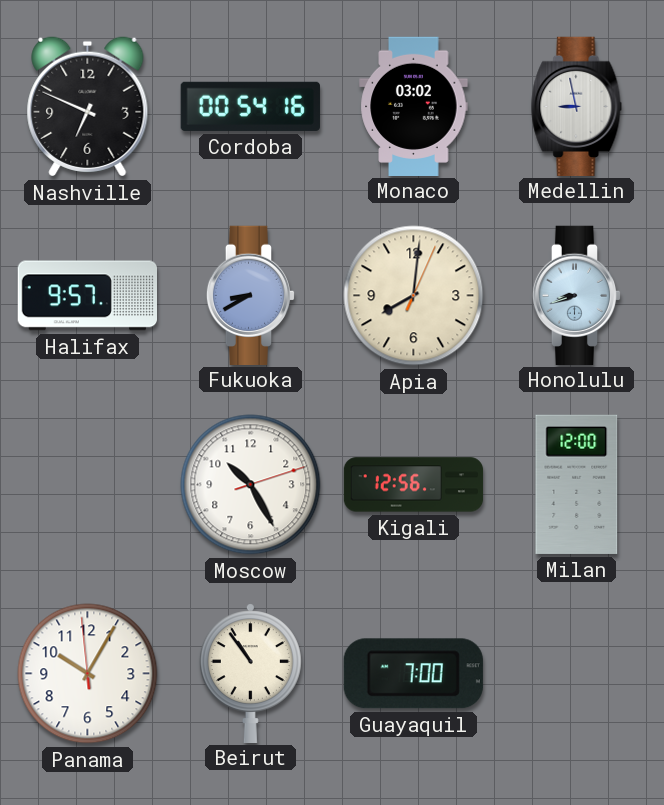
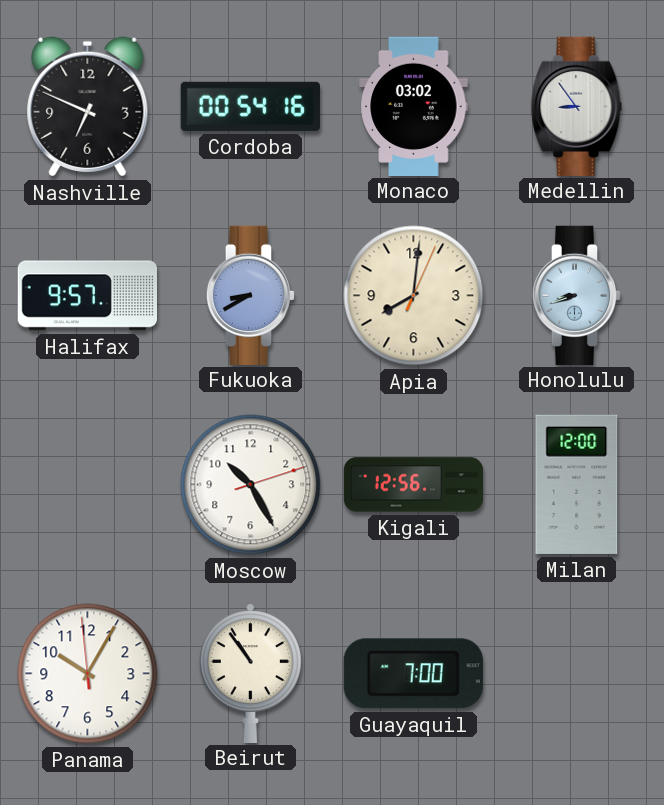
Medellin: 8:58 -> 8:54
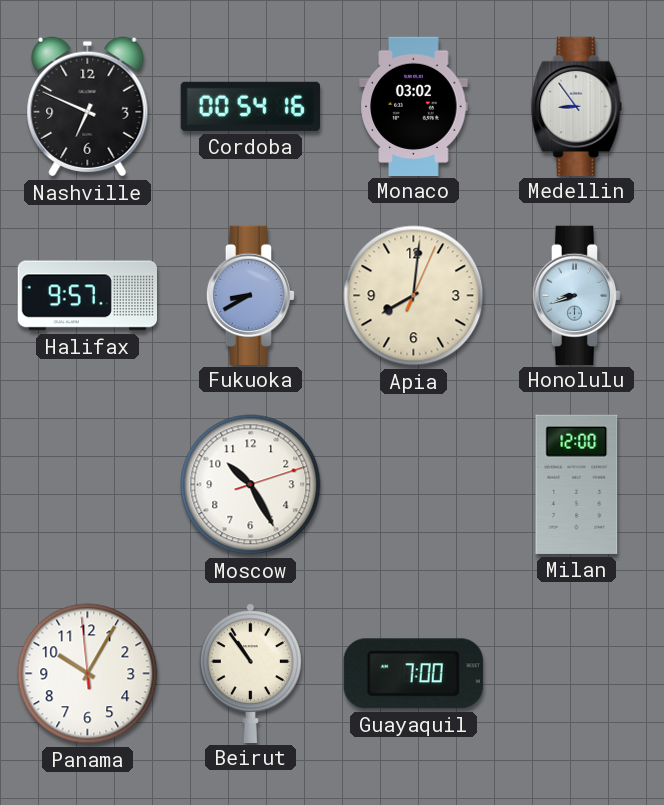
Kigali: 12:56 -> none
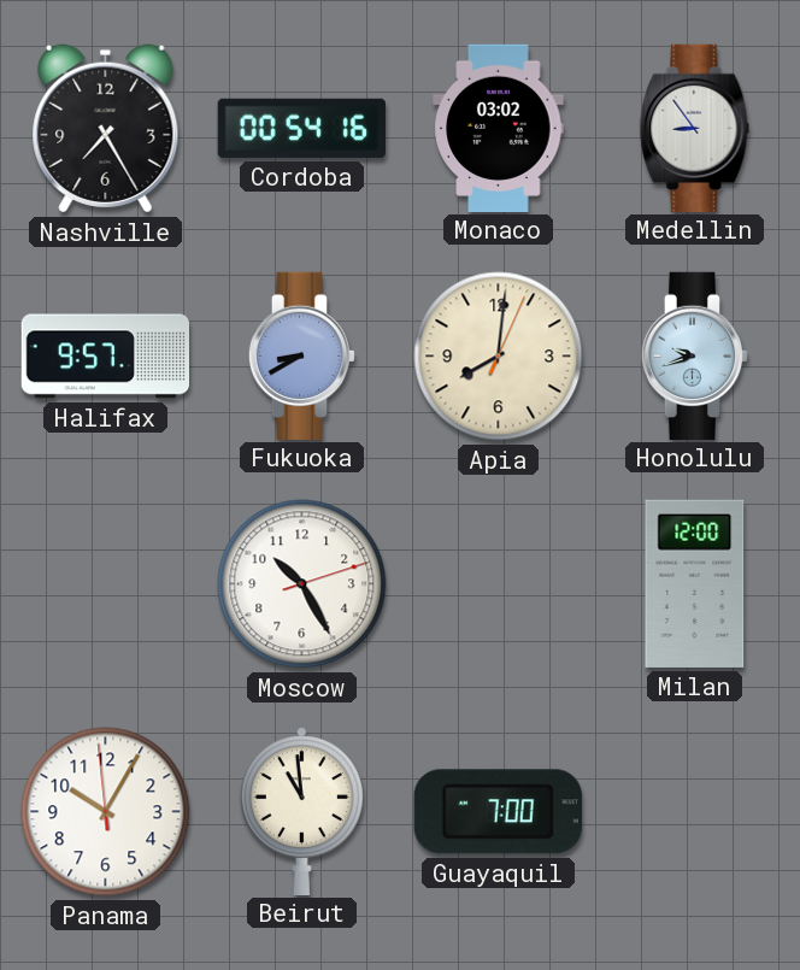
Nashville: 6:49 -> 7:25
Honolulu: 8:42 -> 9:42
Beirut: 10:54 -> 10:59
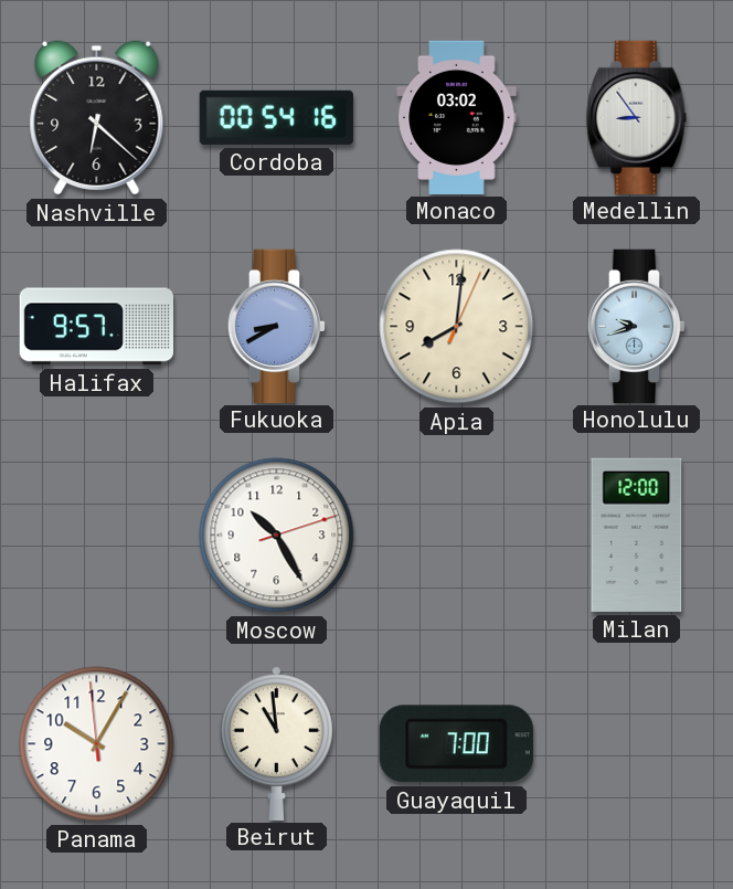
Nashville: 7:25 -> 6:22
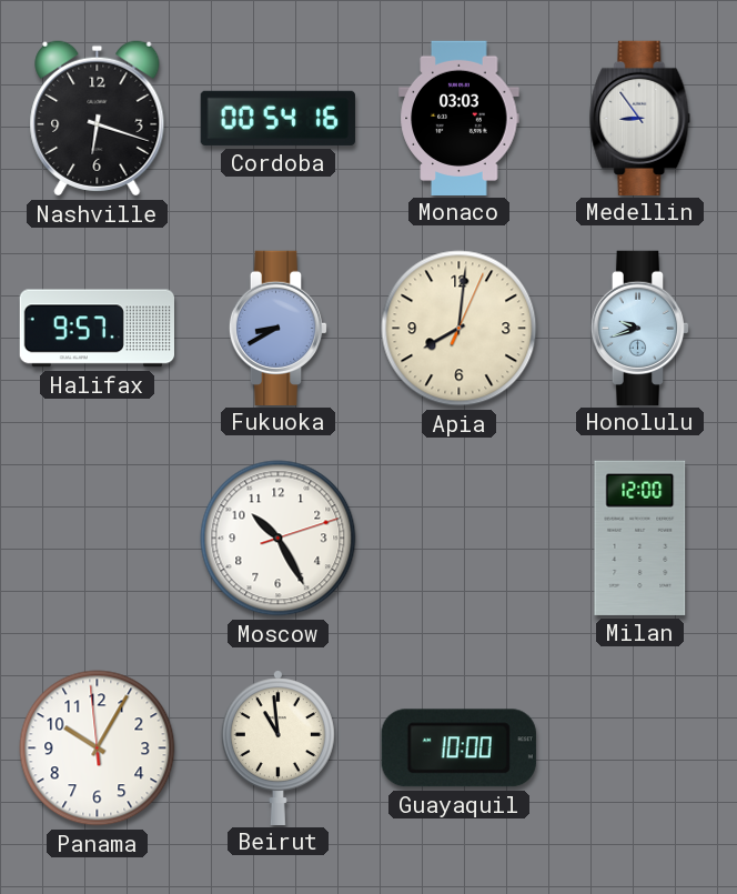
Nashville: 6:22 -> 6:18
Monaco: 03:02 -> 03:03
Guayaquil: 7:00 -> 10:00
